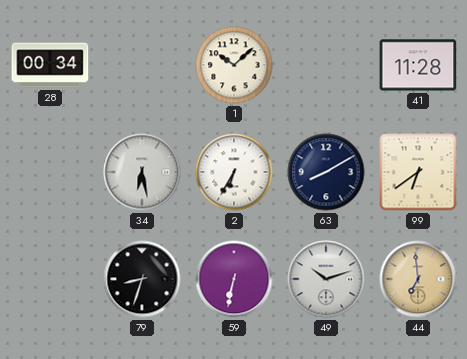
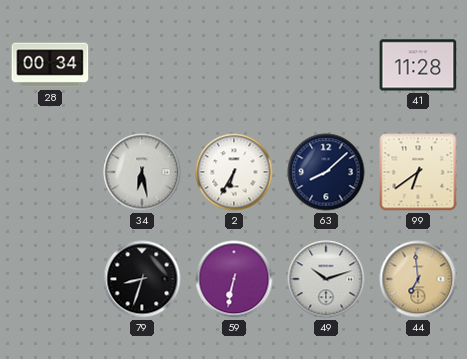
1: 10:08 -> none
63: 8:10 -> 8:08
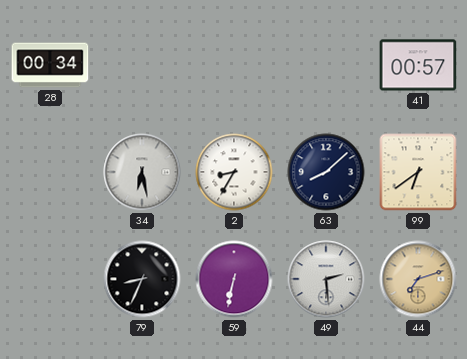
41: 11:28 -> 00:57
2: 6:35 -> 8:35
79: 8:33 -> 8:34
49: 10:12 -> 2:29
44: 6:59 -> 7:12
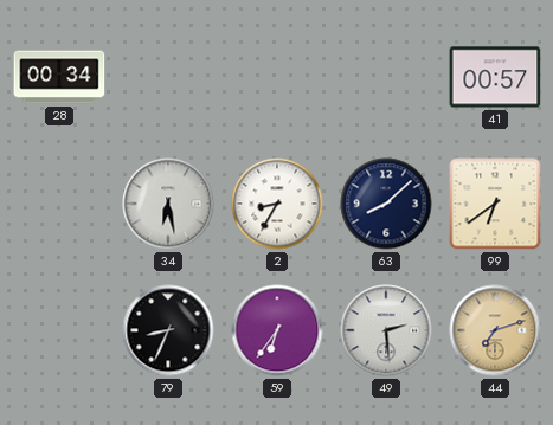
59: 6:32 -> 6:36
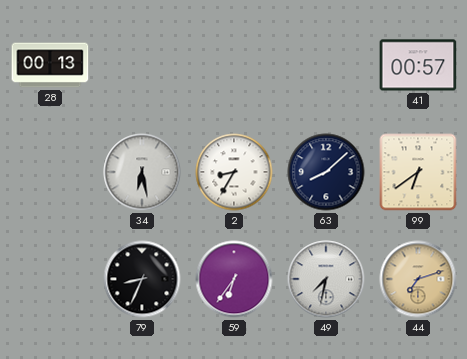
28: 00:34 -> 00:13
49: 2:29 -> 7:32
